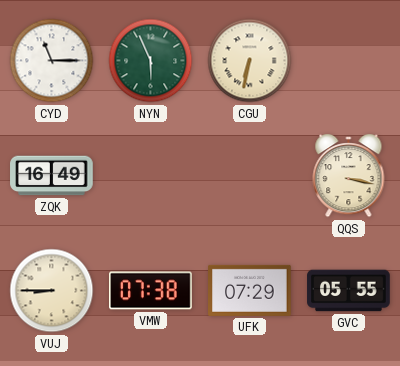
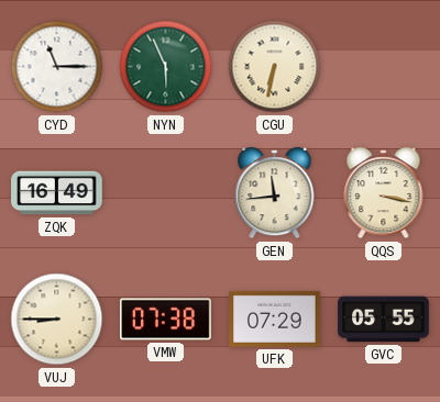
GEN: none -> 11:44
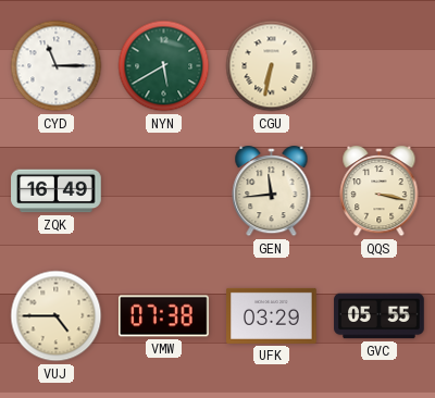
NYN: 5:56 -> 5:40
VUJ: 8:45 -> 4:45
UFK: 07:29 -> 03:29
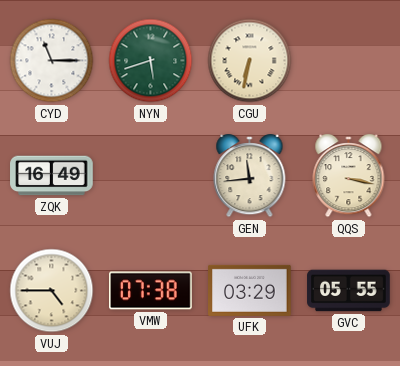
NYN: 5:40 -> 5:42
